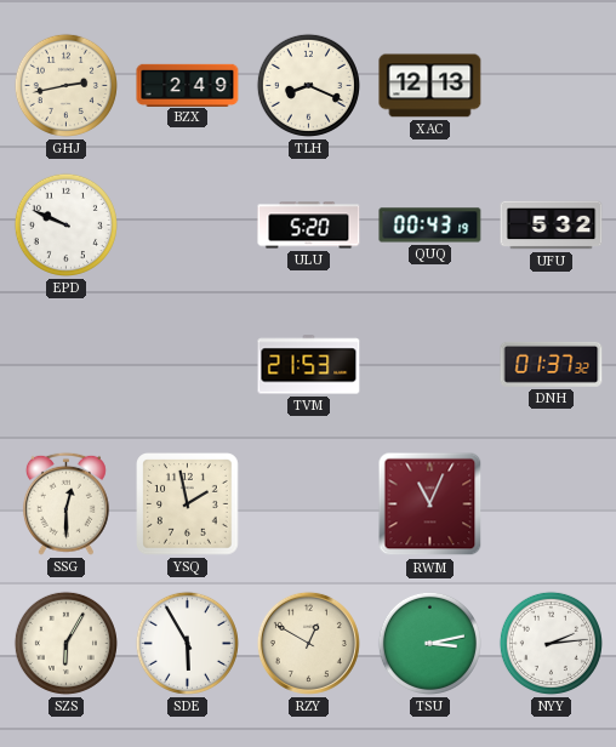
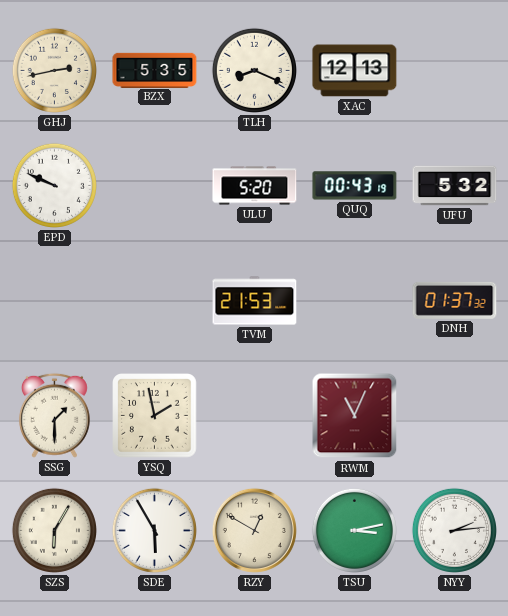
BZX: 2:49 -> 5:35
SSG: 12:30 -> 1:30
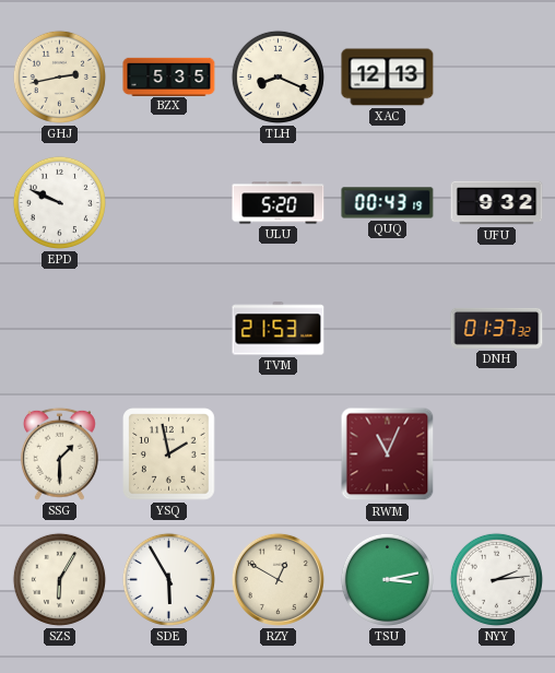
UFU: 5:32 -> 9:32
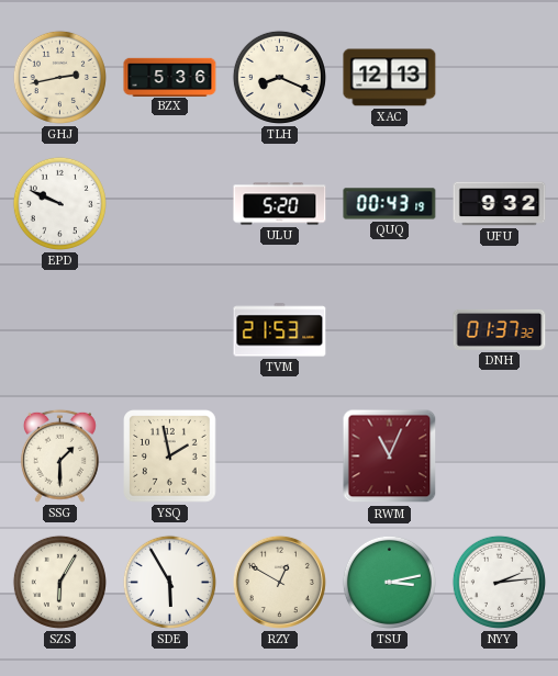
BZX: 5:35 -> 5:36
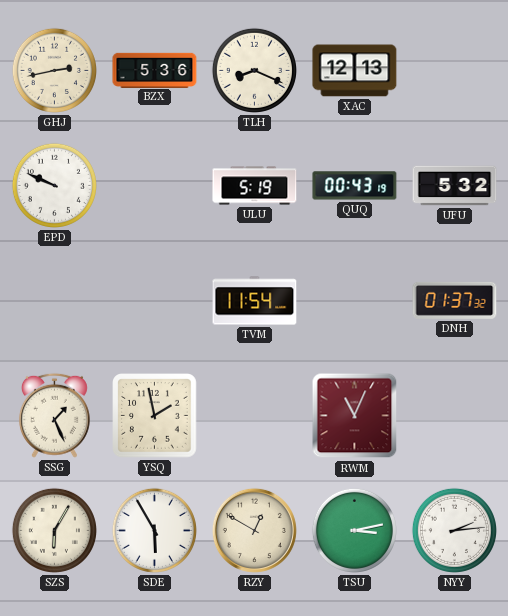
ULU: 5:20 -> 5:19
UFU: 9:32 -> 5:32
TVM: 21:53 -> 11:54
SSG: 1:30 -> 1:26
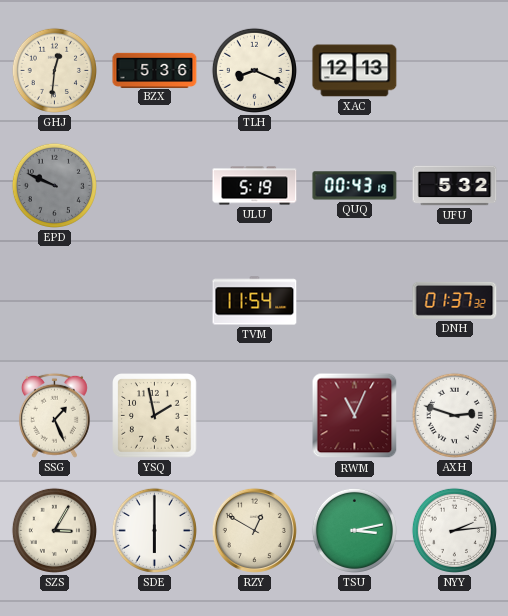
GHJ: 2:43 -> 12:31
EPD dial: white -> grey
AXH: none -> 2:48
SZS: 6:05 -> 3:05
SDE: 5:55 -> 6:00
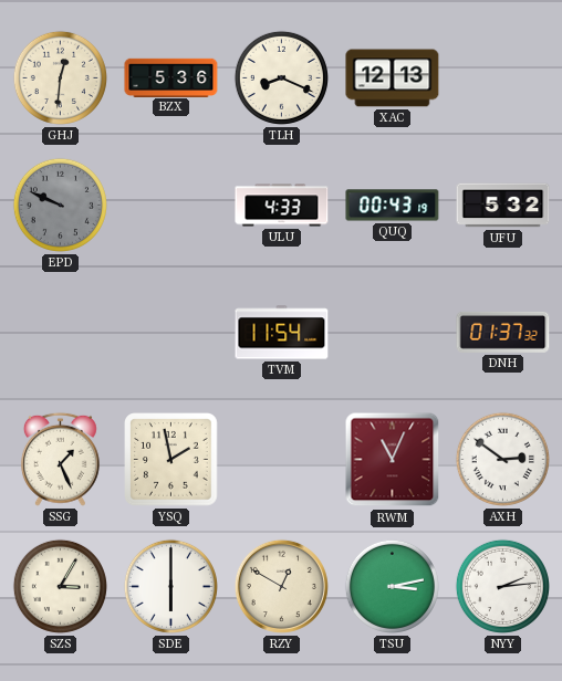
ULU: 5:19 -> 4:33
AXH: 2:48 -> 2:51
